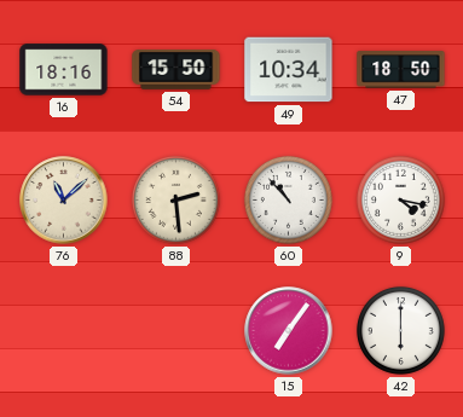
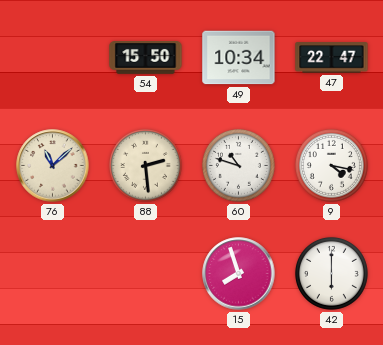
16: 18:16 -> none
47: 18:50 -> 22:47
60: 10:53 -> 10:48
15: 7:06 -> 7:57
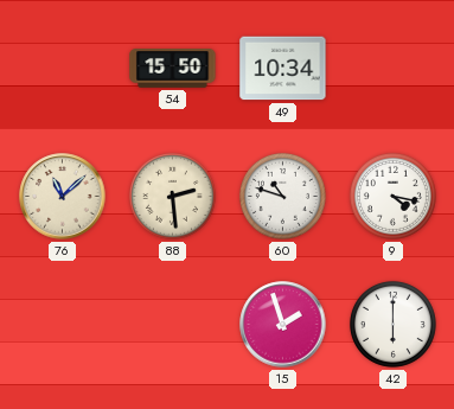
47: 22:47 -> none
15: 7:57 -> 1:57
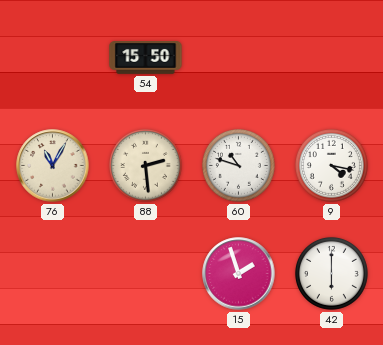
49: 10:34 -> none
76: 11:08 -> 11:05
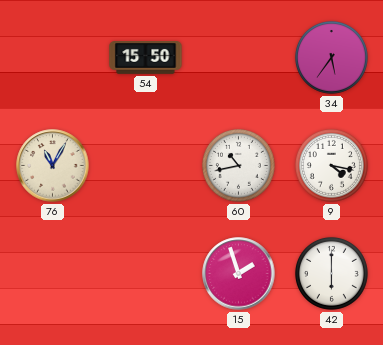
34: none -> 5:36
88: 2:29 -> none
60: 10:48 -> 10:43
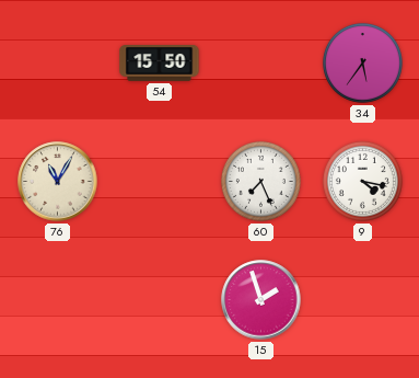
60: 10:43 -> 7:26
42: 6:00 -> none
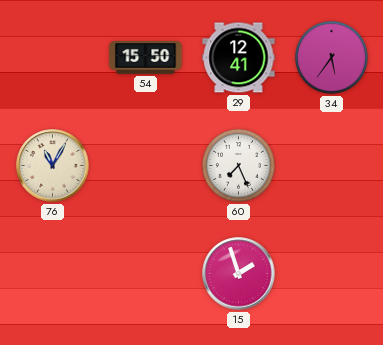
29: none -> 12:41
9: 4:17 -> none
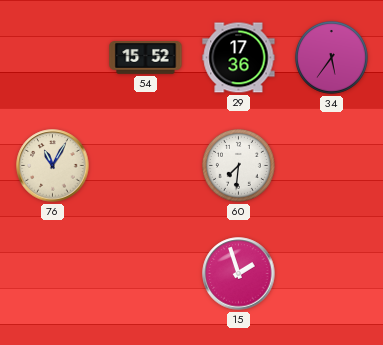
54: 15:50 -> 15:52
29: 12:41 -> 17:36
60: 7:26 -> 7:31
